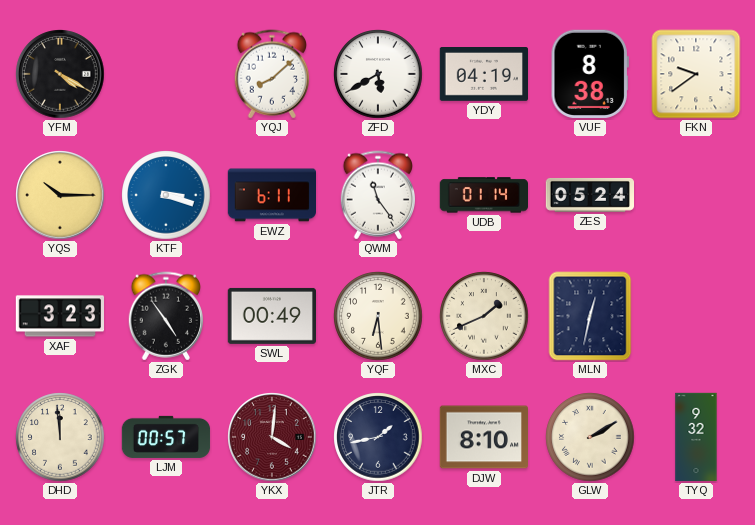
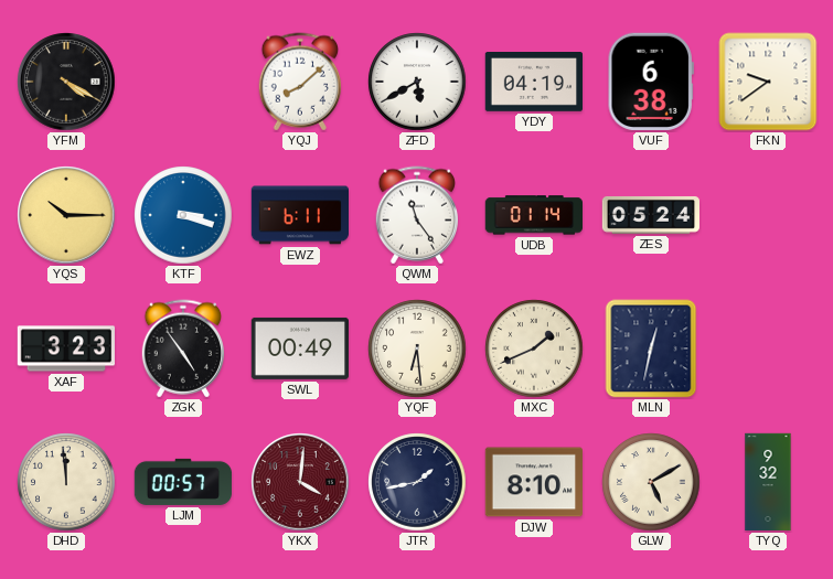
VUF: 8:38 -> 6:38
GLW: 2:10 -> 5:10
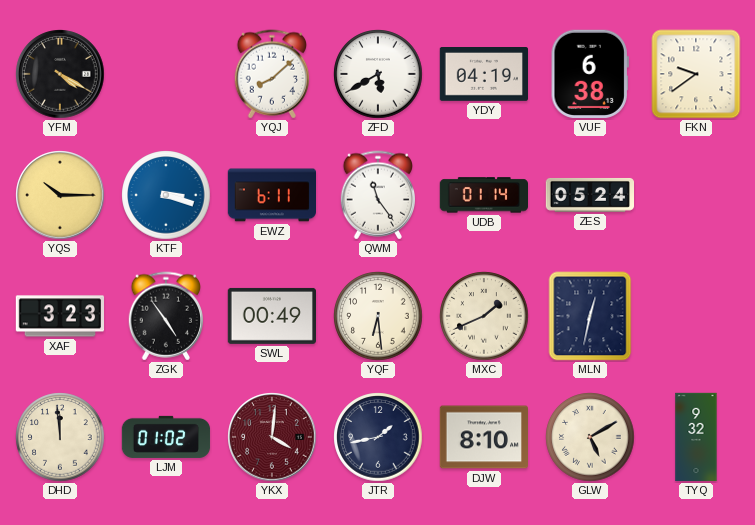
LJM: 00:57 -> 01:02
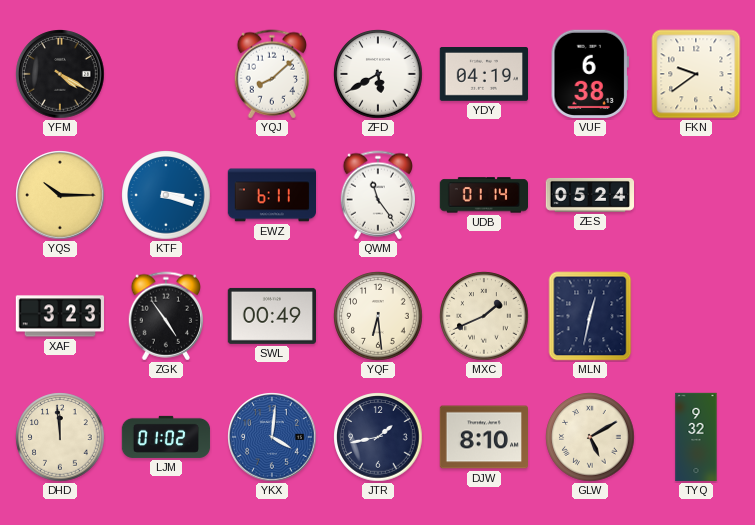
YKX dial: burgundy -> blue
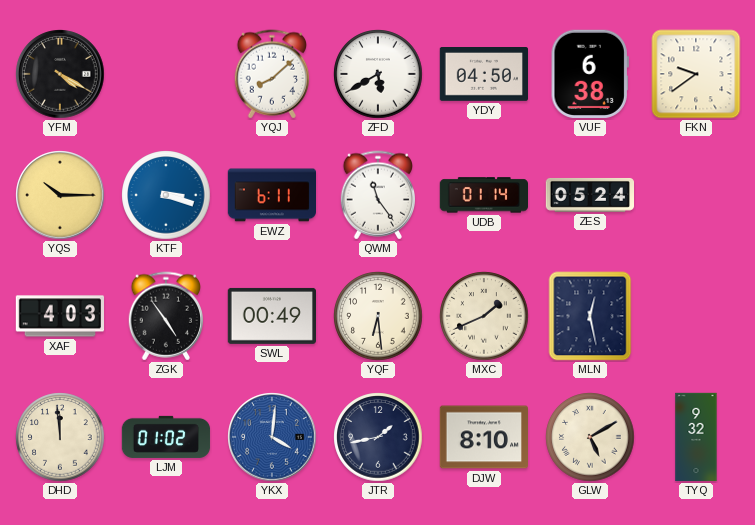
YDY: 04:19 -> 04:50
XAF: 3:23 -> 4:03
MLN: 12:32 -> 12:28
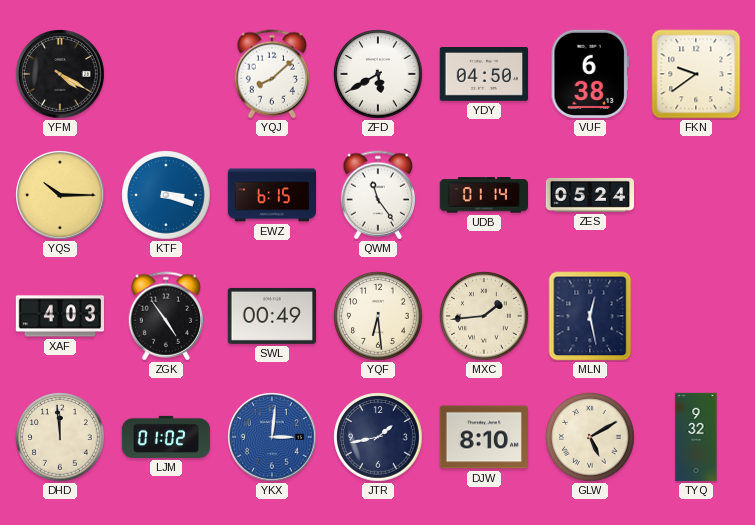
EWZ: 6:11 -> 6:15
MXC: 1:41 -> 1:44
YKX: 4:01 -> 3:01
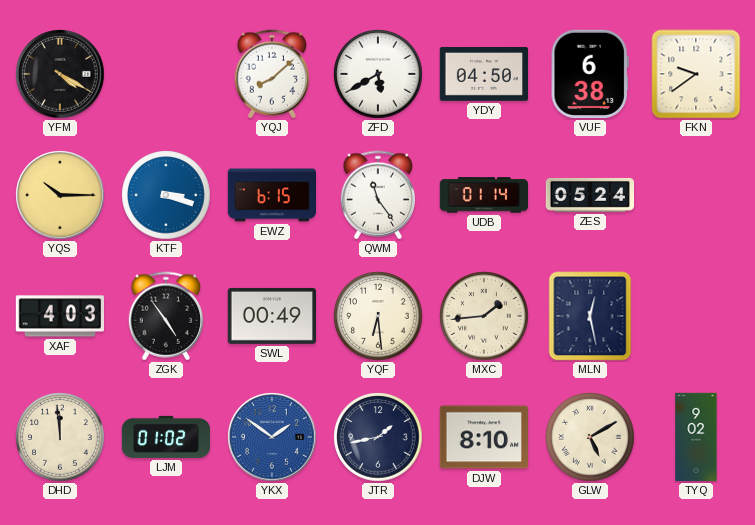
YKX: 3:01 -> 1:51
TYQ: 9:32 -> 9:02
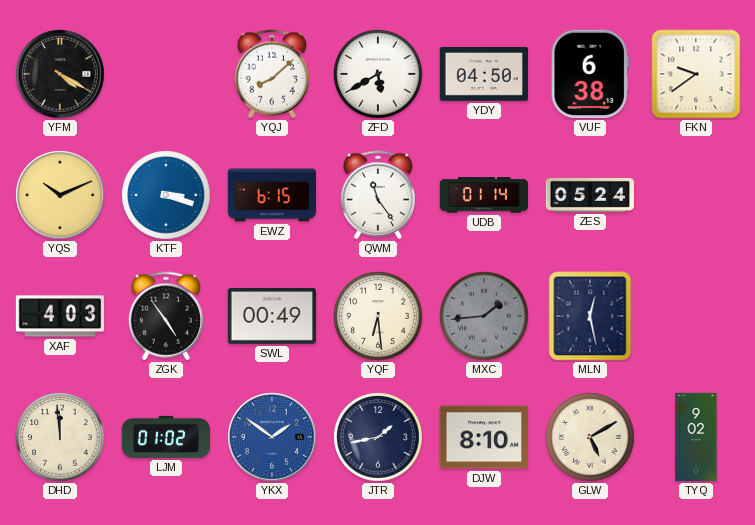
YQS: 10:15 -> 10:11
MXC dial: cream -> grey
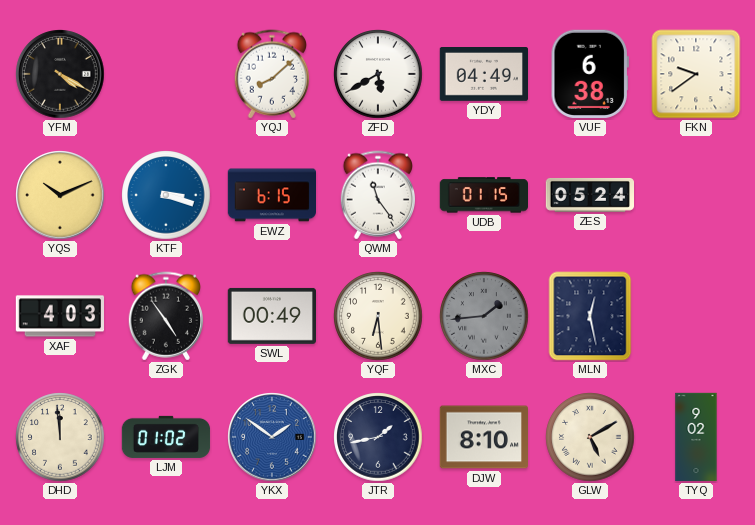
YDY: 04:50 -> 04:49
UDB: 01:14 -> 01:15
